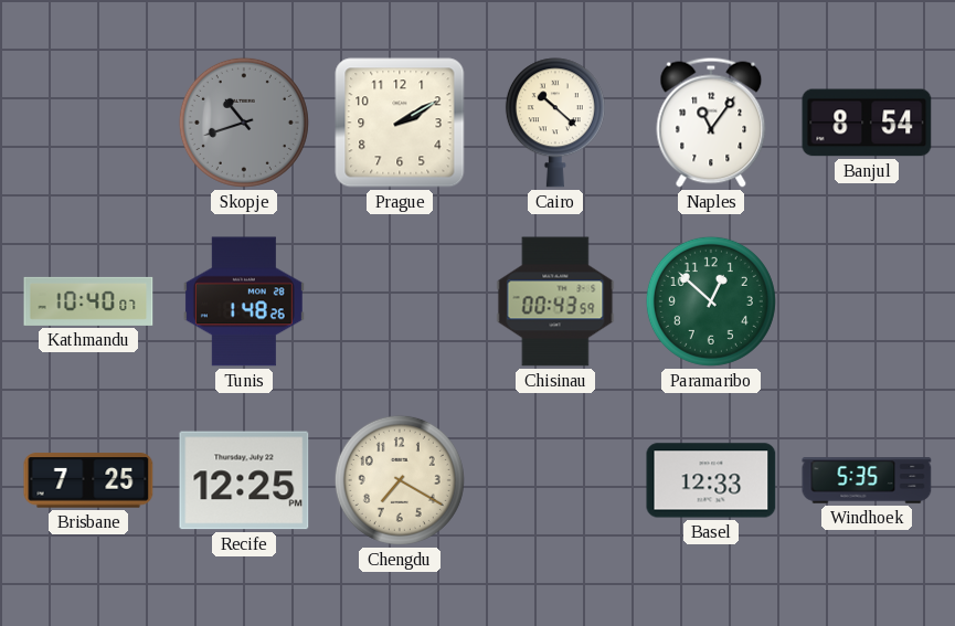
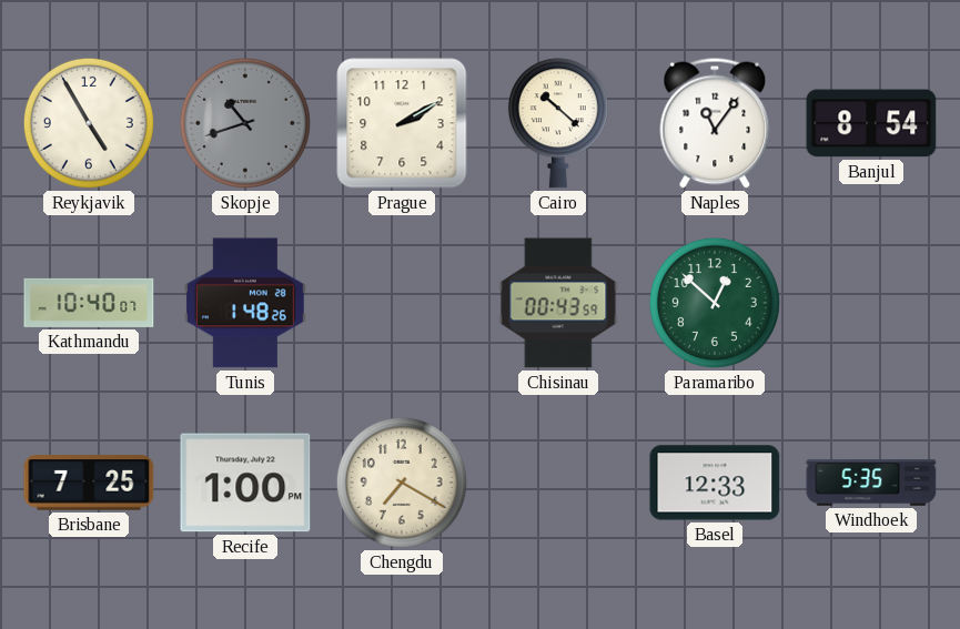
Reykjavik: none -> 4:55
Recife: 12:25 -> 1:00
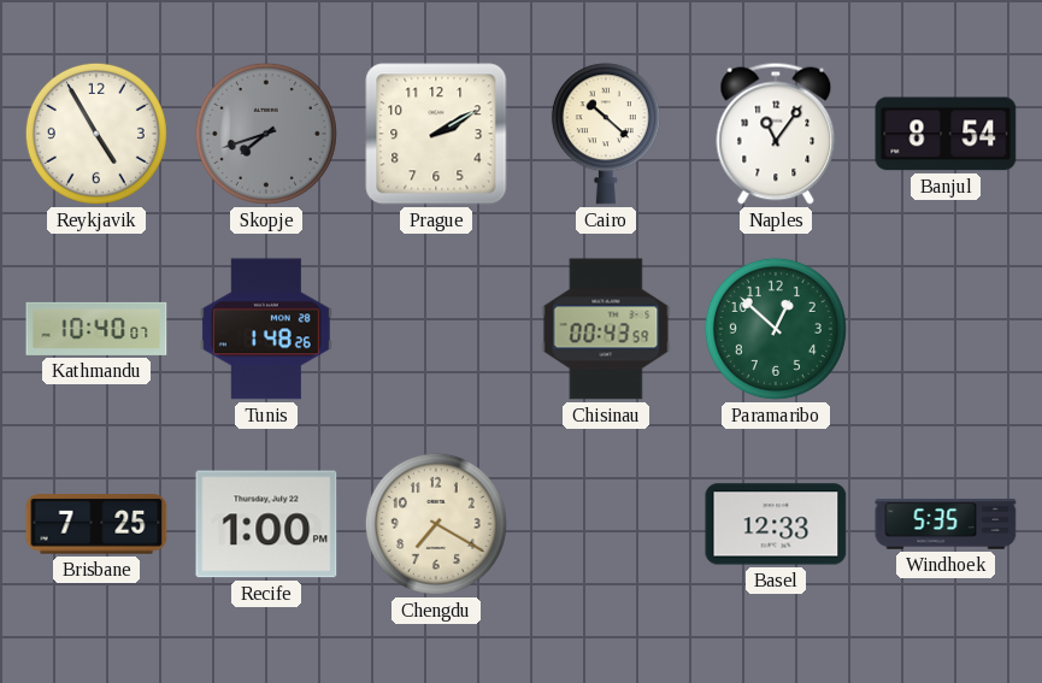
Skopje: 10:42 -> 7:42
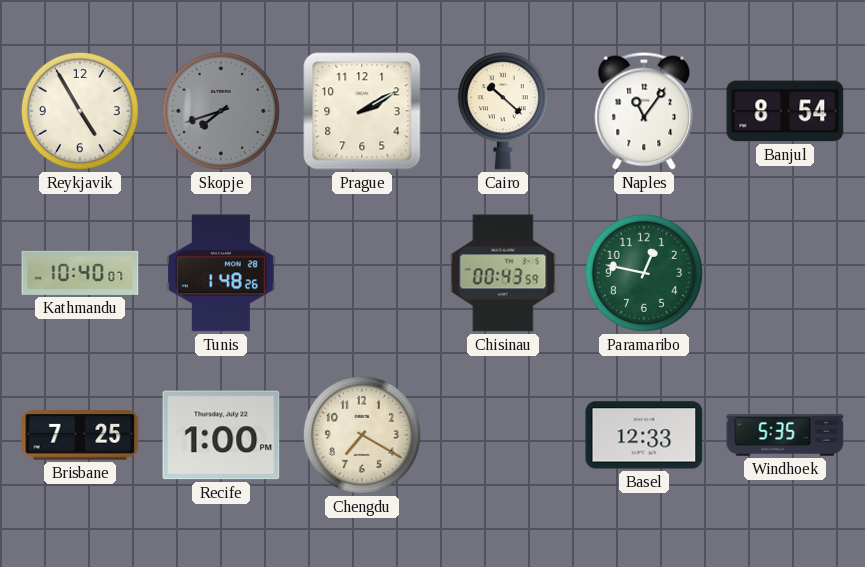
Paramaribo: 12:52 -> 12:47
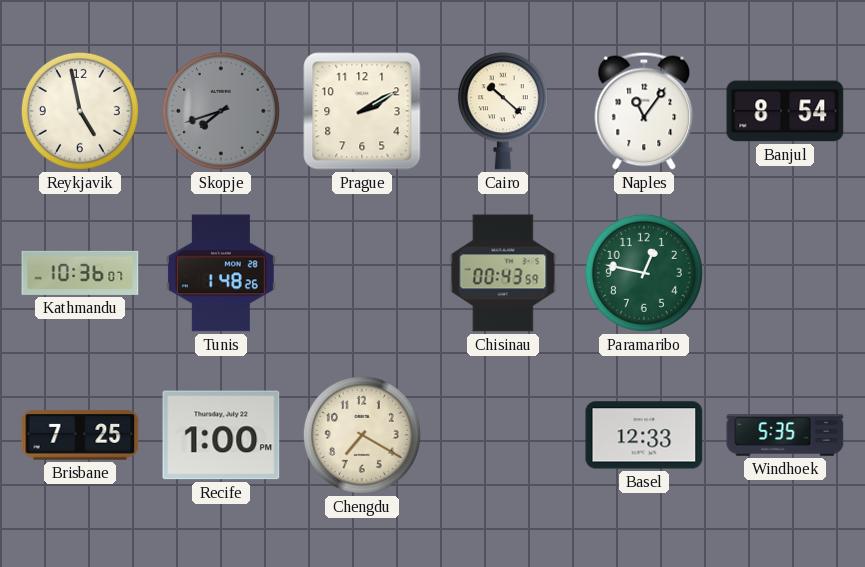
Reykjavik: 4:55 -> 4:58
Kathmandu: 10:40 -> 10:36
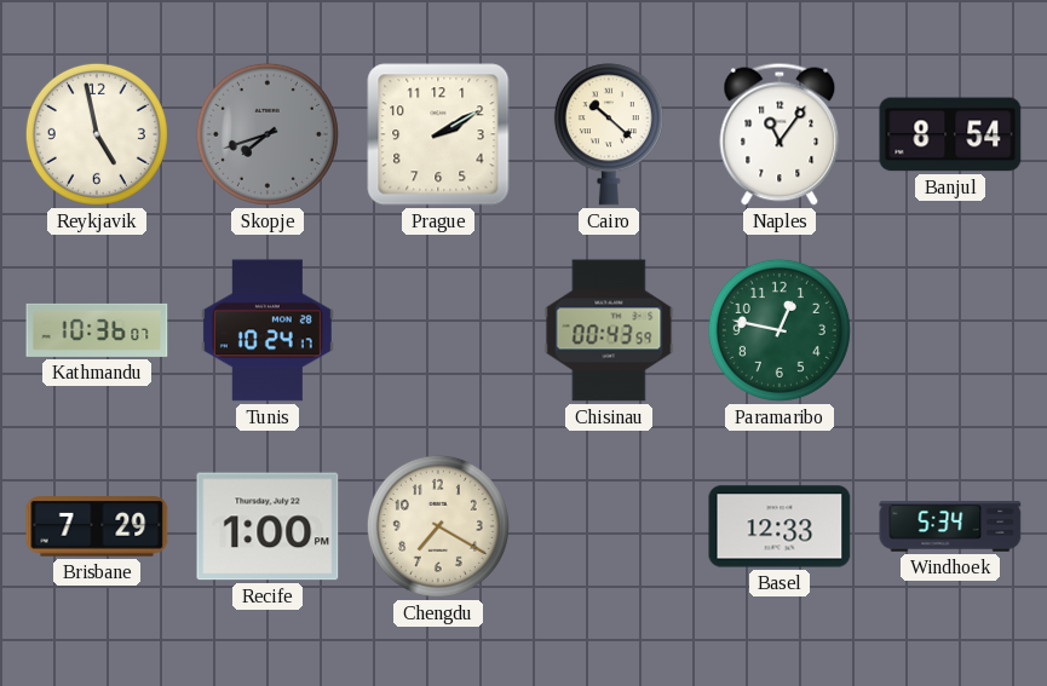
Tunis: 1:48 -> 10:24
Brisbane: 7:25 -> 7:29
Windhoek: 5:35 -> 5:34
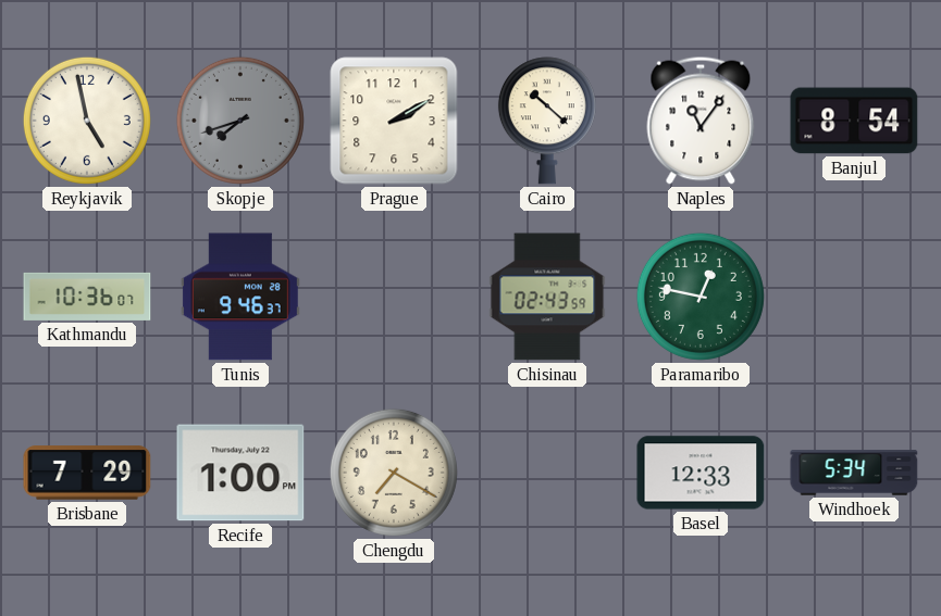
Tunis: 10:24 -> 9:46
Chisinau: 00:43 -> 02:43
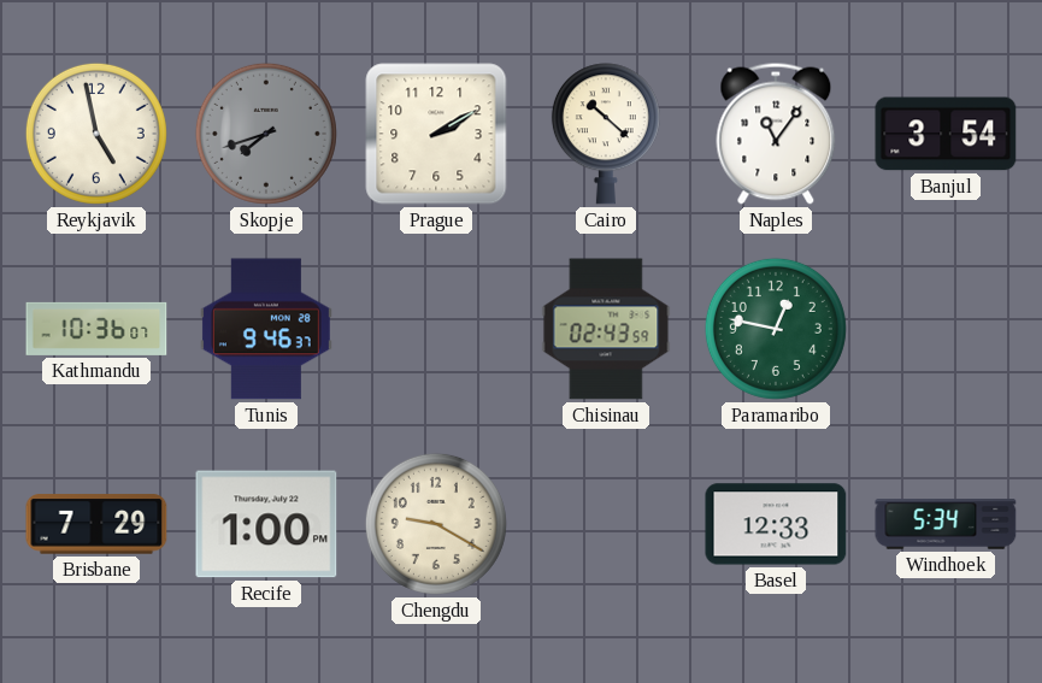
Banjul: 8:54 -> 3:54
Chengdu: 7:20 -> 9:20
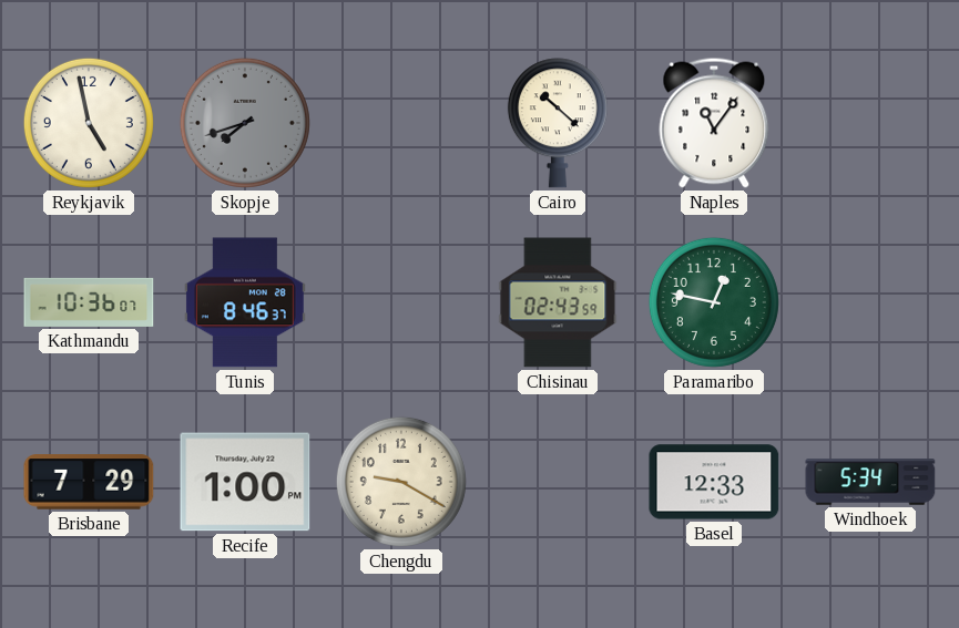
Prague: 2:10 -> none
Banjul: 3:54 -> none
Tunis: 9:46 -> 8:46
